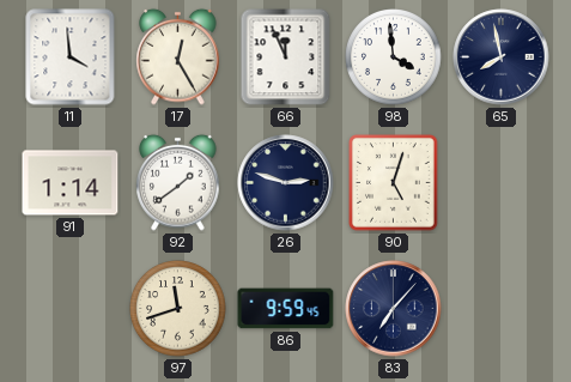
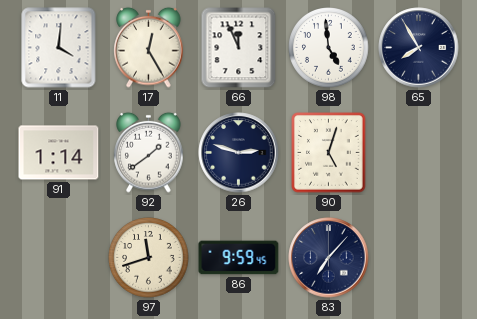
11: 3:59 -> 4:01
98: 3:59 -> 4:59
65: 7:58 -> 7:55
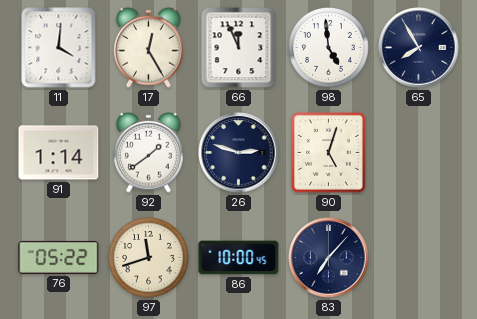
76: none -> 05:22
86: 9:59 -> 10:00
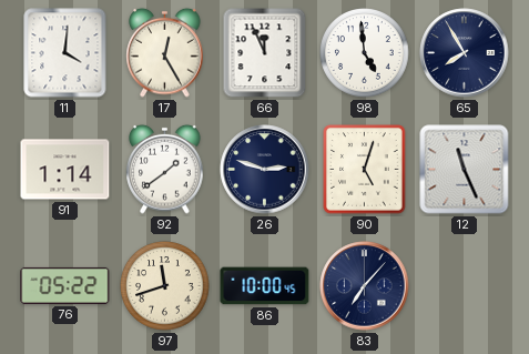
12: none -> 11:26
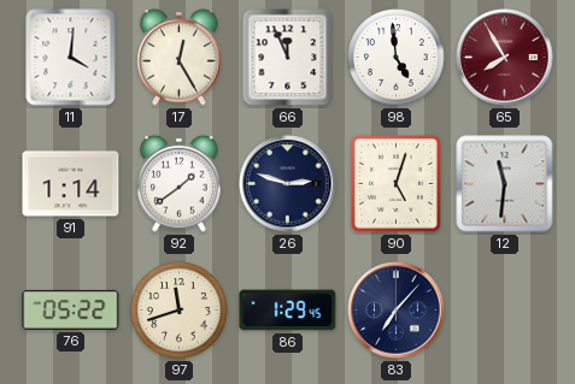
65 dial: navy -> burgundy
12: 11:26 -> 11:31
86: 10:00 -> 1:29
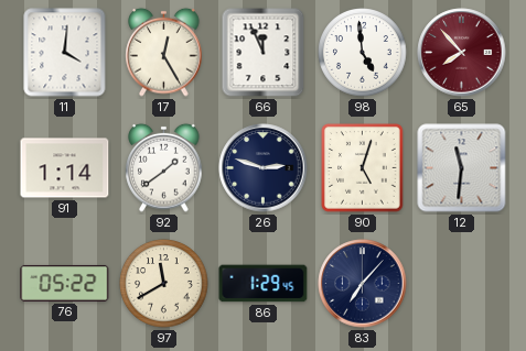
65: 7:55 -> 7:53
97: 11:42 -> 11:40
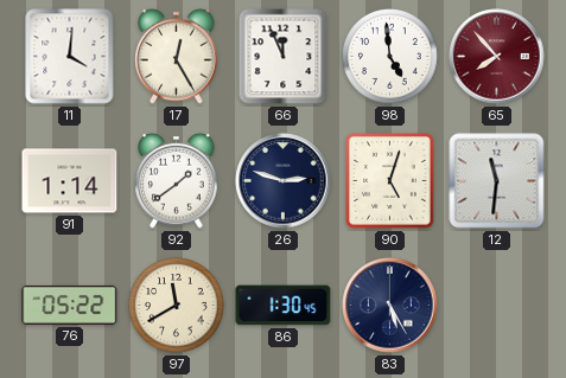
86: 1:29 -> 1:30
83: 7:07 -> 5:25
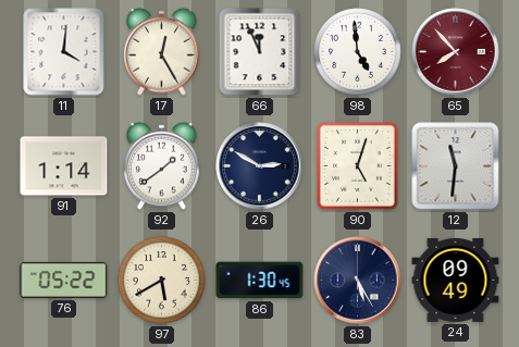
26: 2:48 -> 2:50
97: 11:40 -> 5:40
24: none -> 09:49
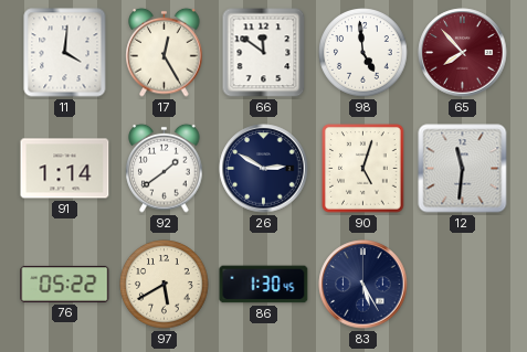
66: 11:56 -> 11:51
24: 09:49 -> none
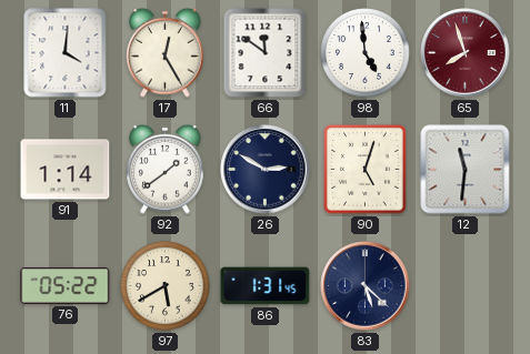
65: 7:53 -> 7:57
86: 1:30 -> 1:31
83: 5:25 -> 5:22
